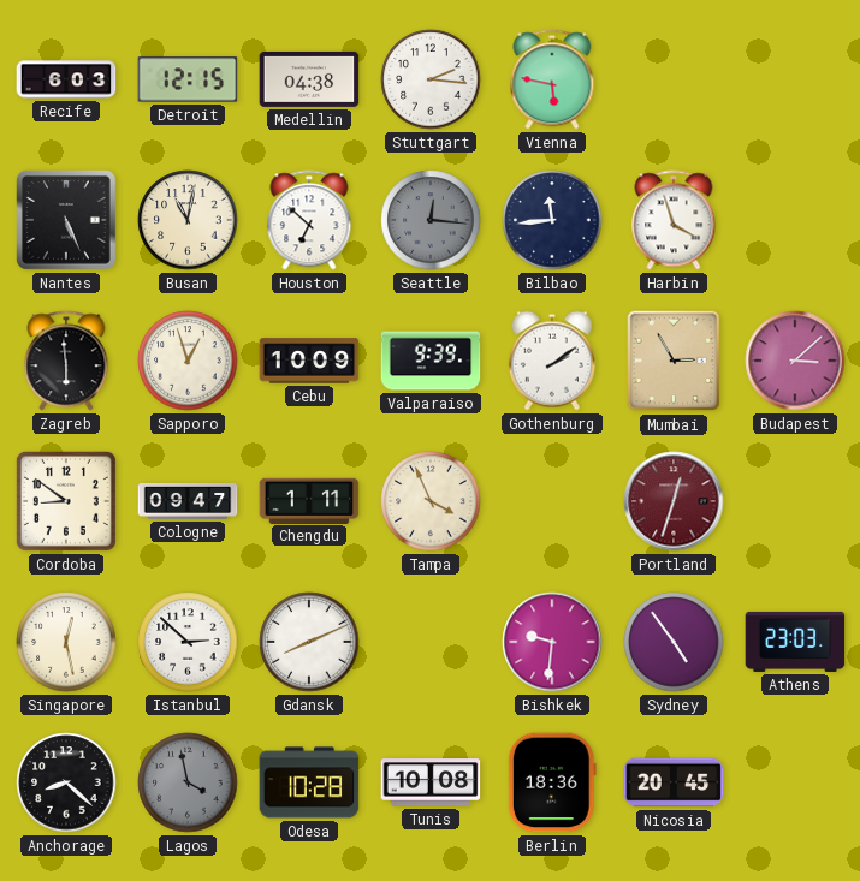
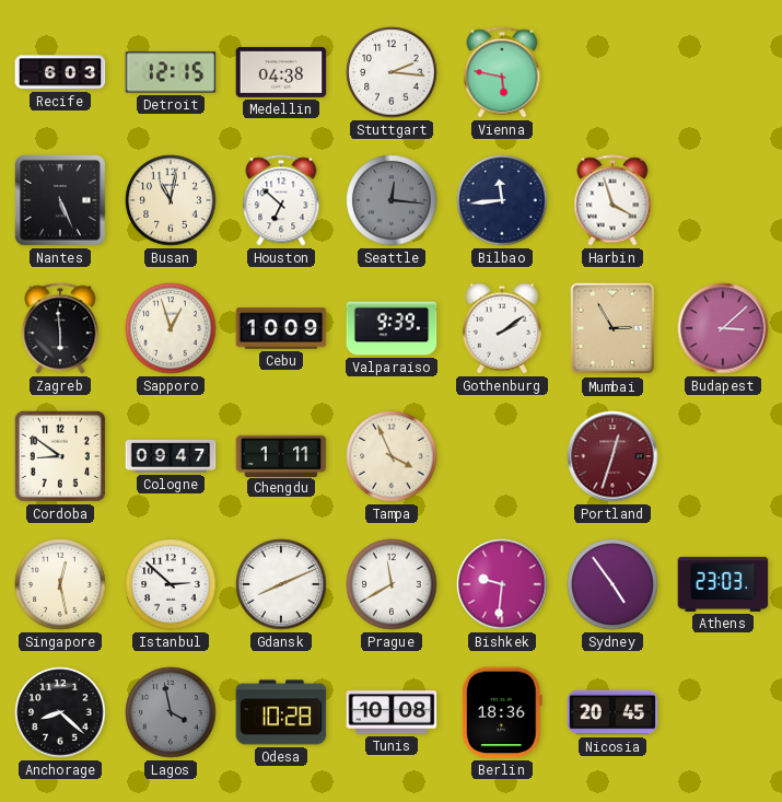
Prague: none -> 11:40
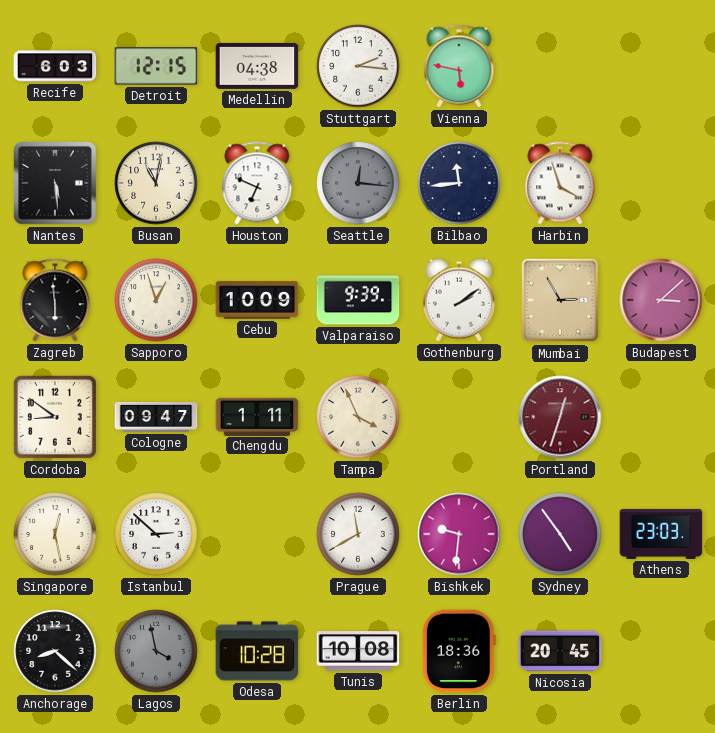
Nantes: 5:26 -> 5:29
Houston: 6:52 -> 6:49
Gdansk: 8:11 -> none
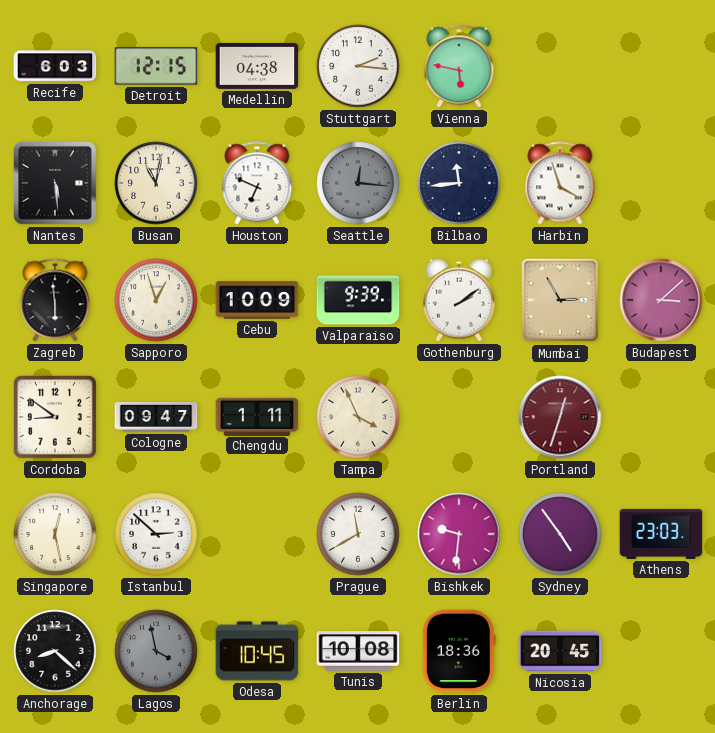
Odesa: 10:28 -> 10:45
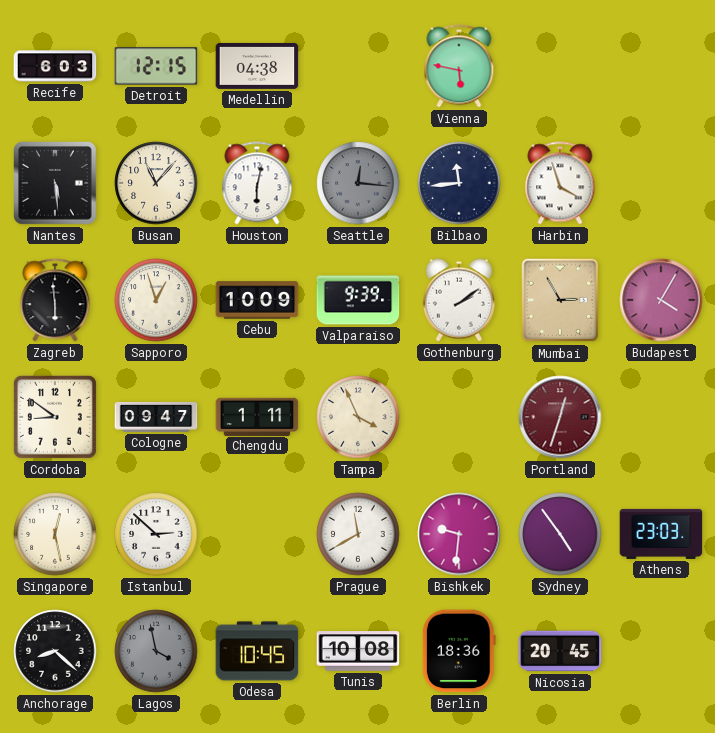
Stuttgart: 2:16 -> none
Busan: 11:02 -> 11:07
Houston: 6:49 -> 6:02
Budapest: 3:08 -> 4:05
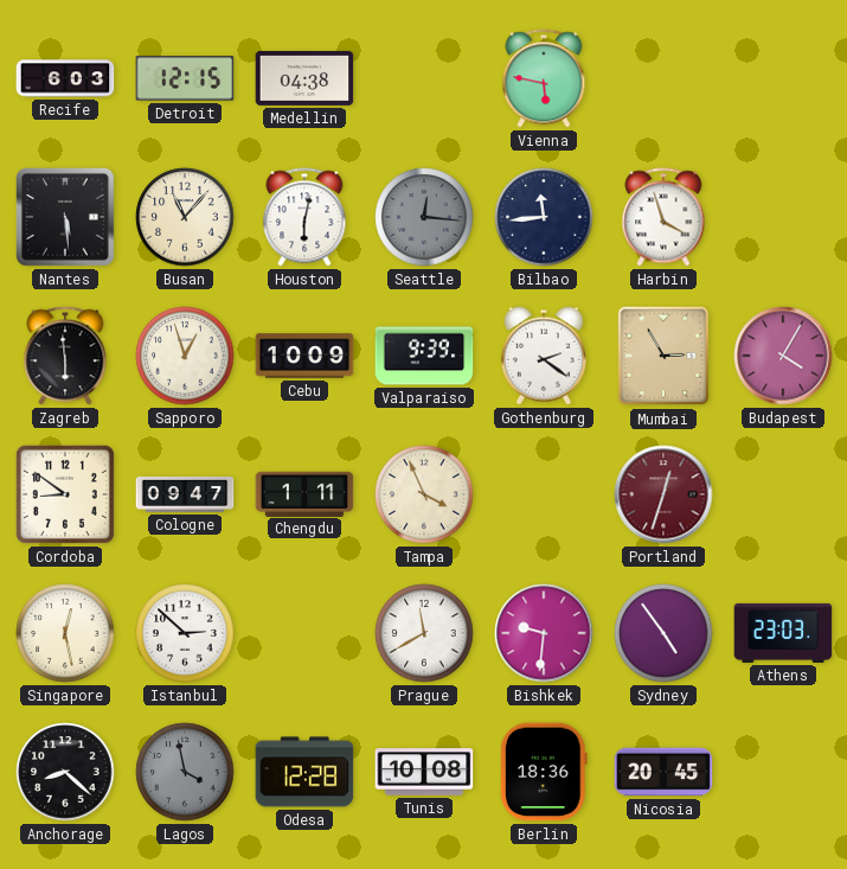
Gothenburg: 2:09 -> 2:21
Odesa: 10:45 -> 12:28
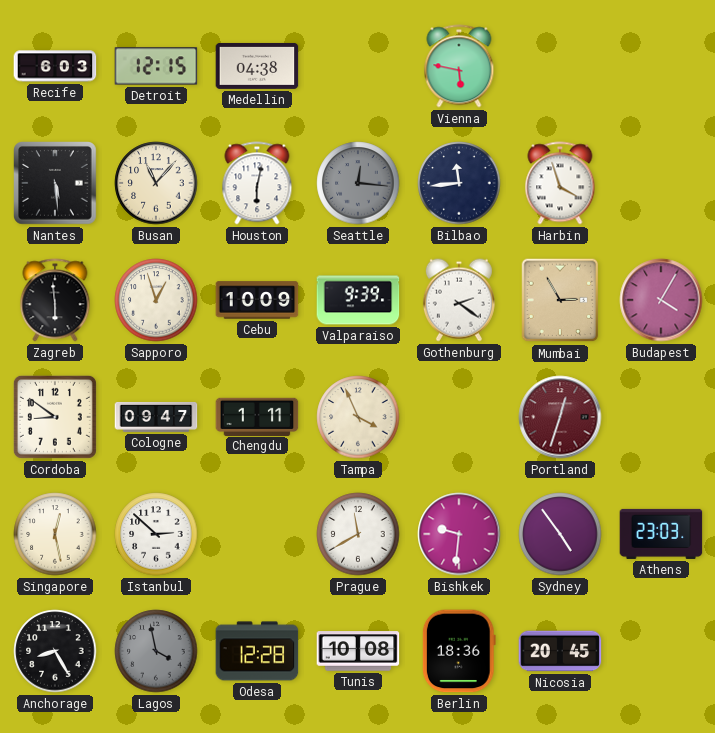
Anchorage: 8:22 -> 8:25
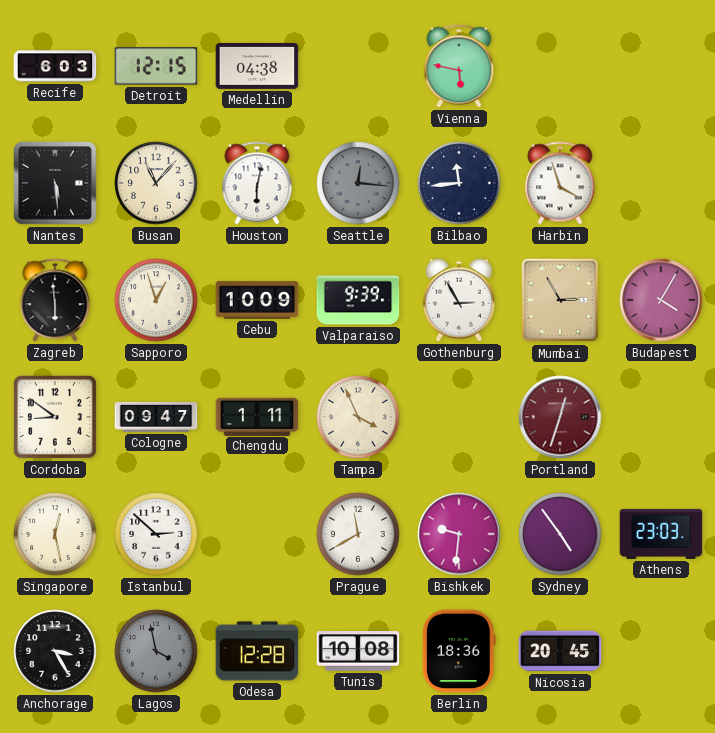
Gothenburg: 2:21 -> 2:55
Anchorage: 8:25 -> 3:25
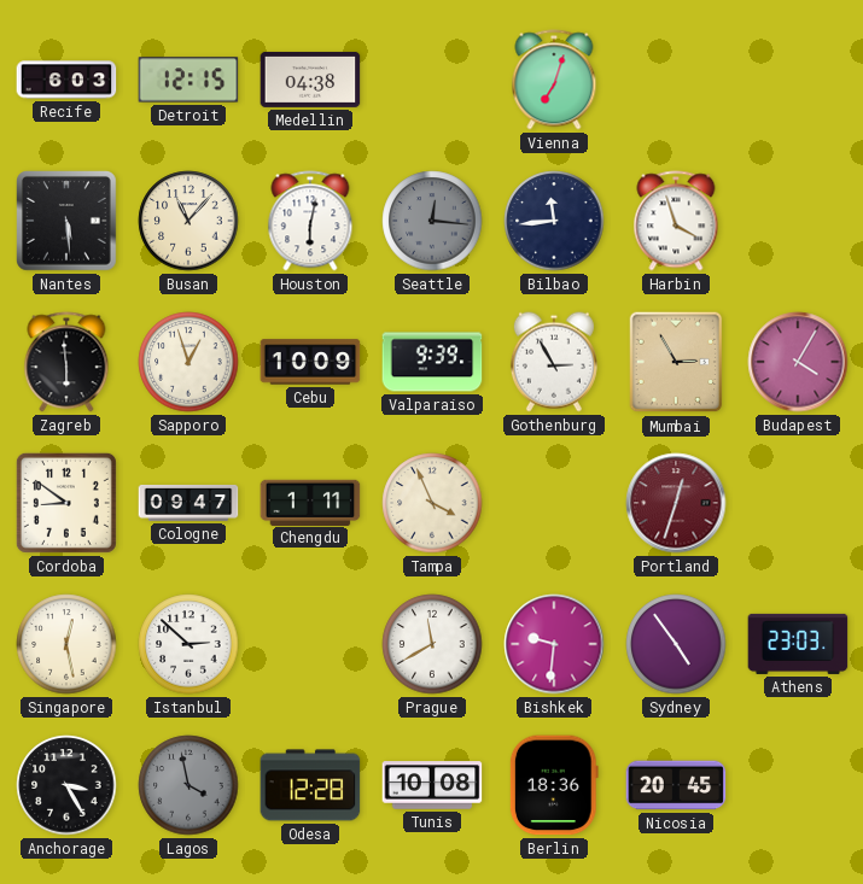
Vienna: 5:47 -> 7:03
